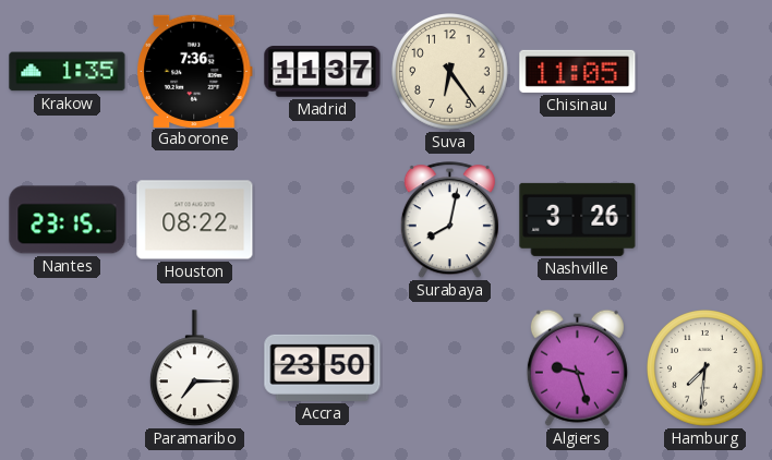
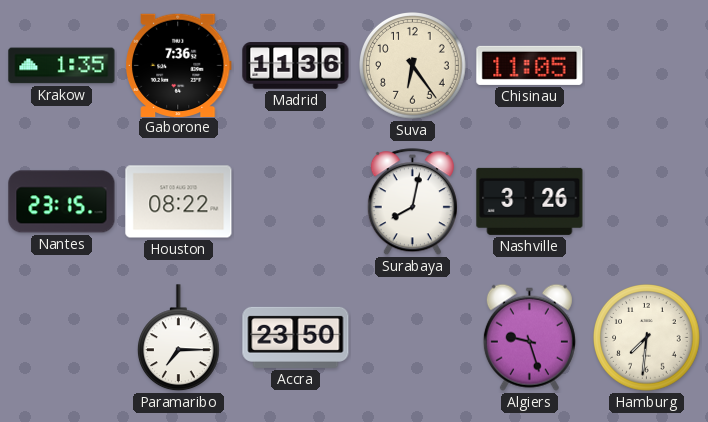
Madrid: 11:37 -> 11:36
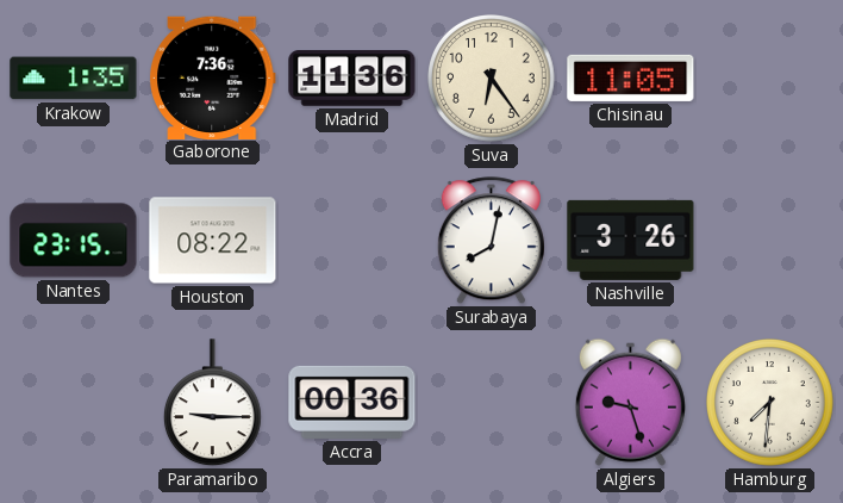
Paramaribo: 7:15 -> 9:15
Accra: 23:50 -> 00:36
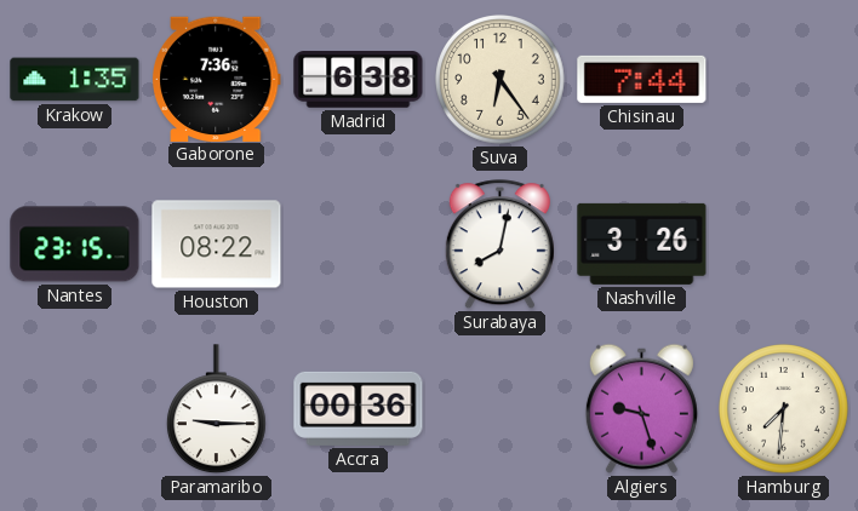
Madrid: 11:36 -> 6:38
Chisinau: 11:05 -> 7:44
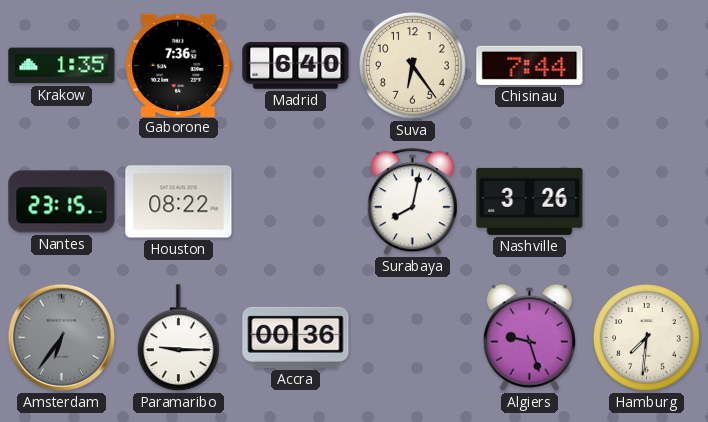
Madrid: 6:38 -> 6:40
Amsterdam: none -> 6:36
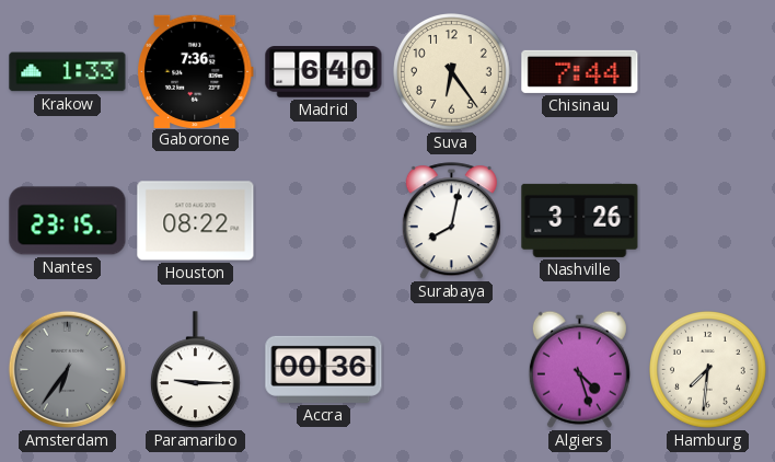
Krakow: 1:35 -> 1:33
Algiers: 9:27 -> 4:27
